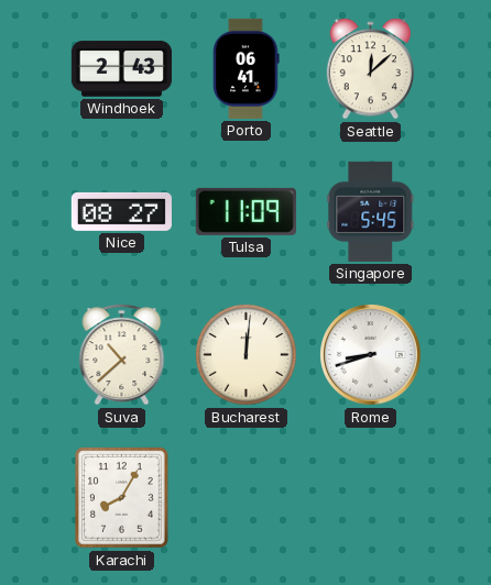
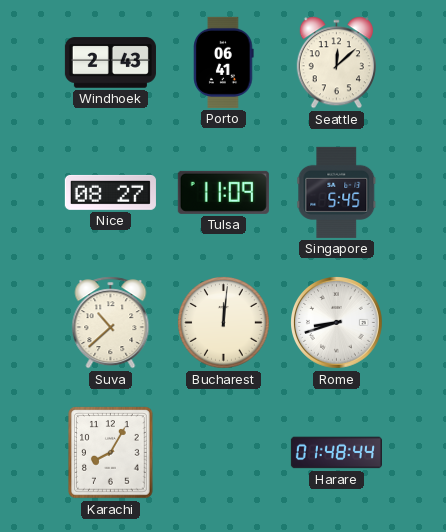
Harare: none -> 01:48
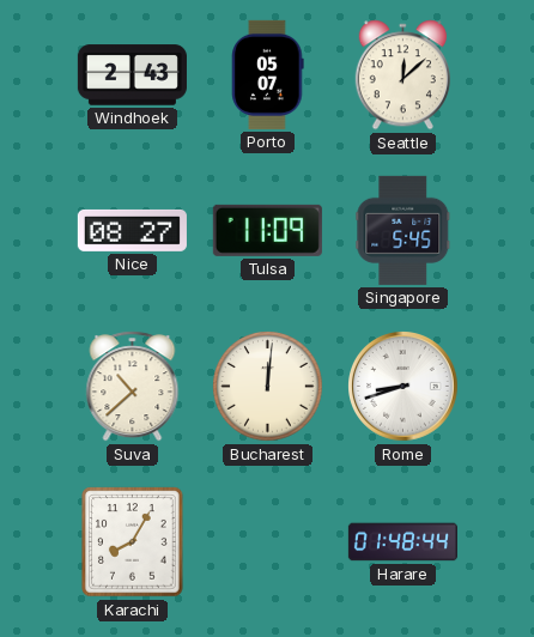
Porto: 06:41 -> 05:07
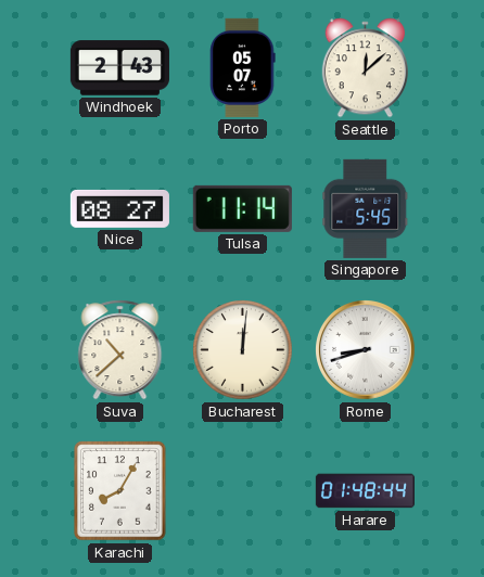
Tulsa: 11:09 -> 11:14
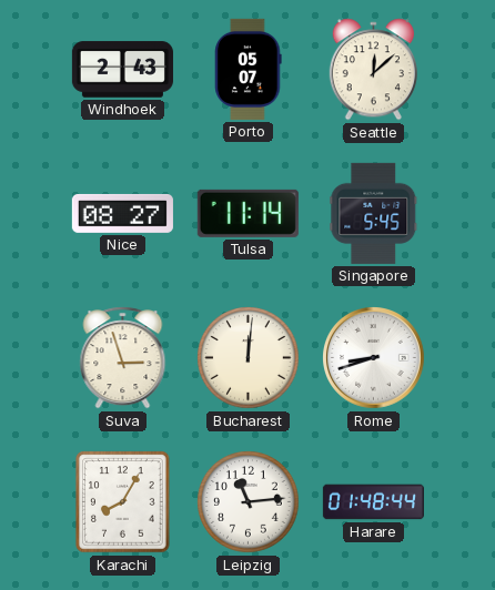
Suva: 10:38 -> 2:57
Leipzig: none -> 11:14
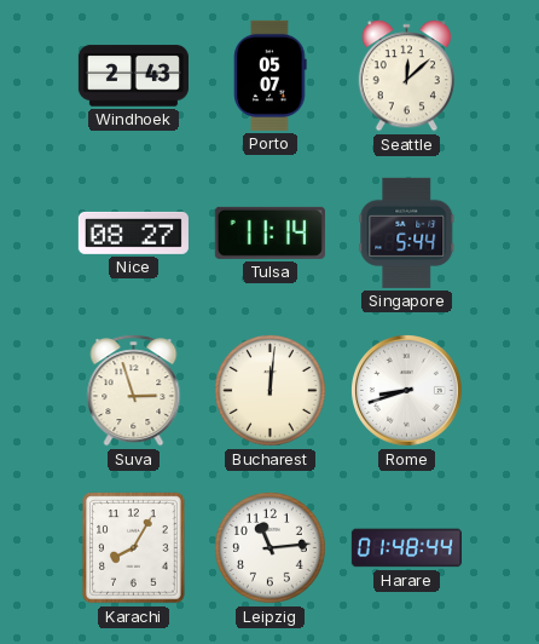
Singapore: 5:45 -> 5:44
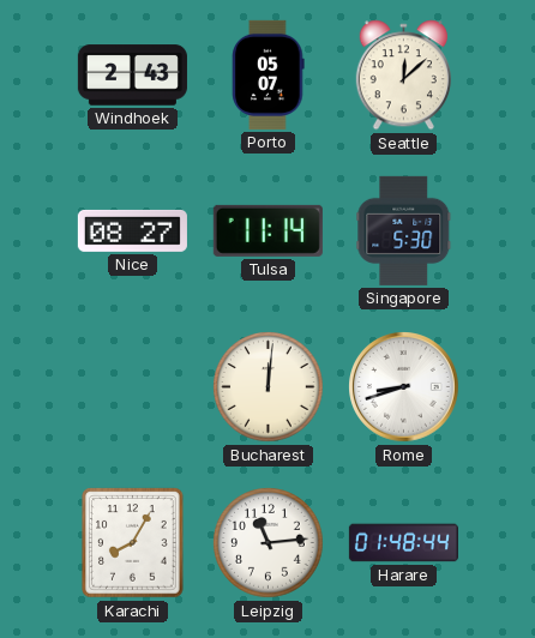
Singapore: 5:44 -> 5:30
Suva: 2:57 -> none
